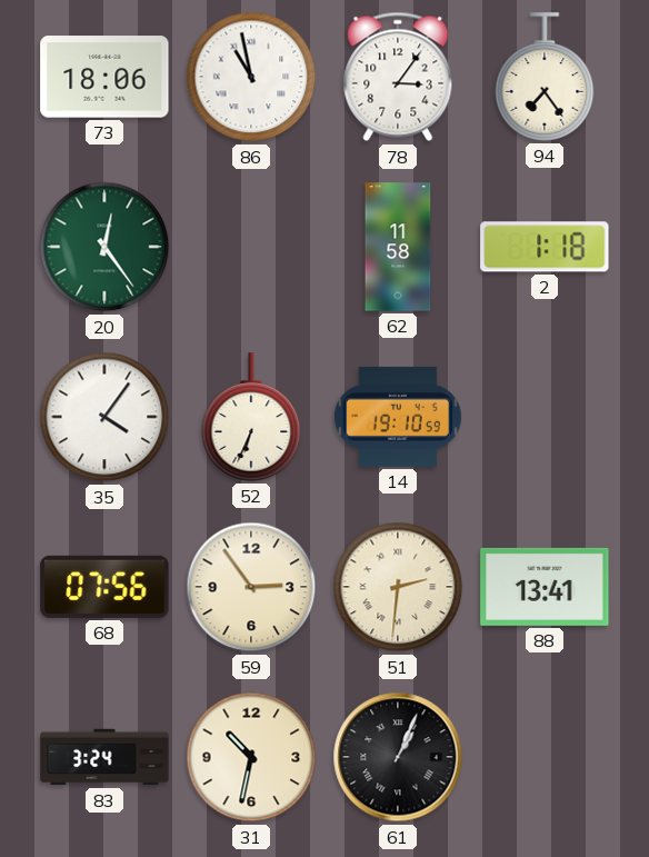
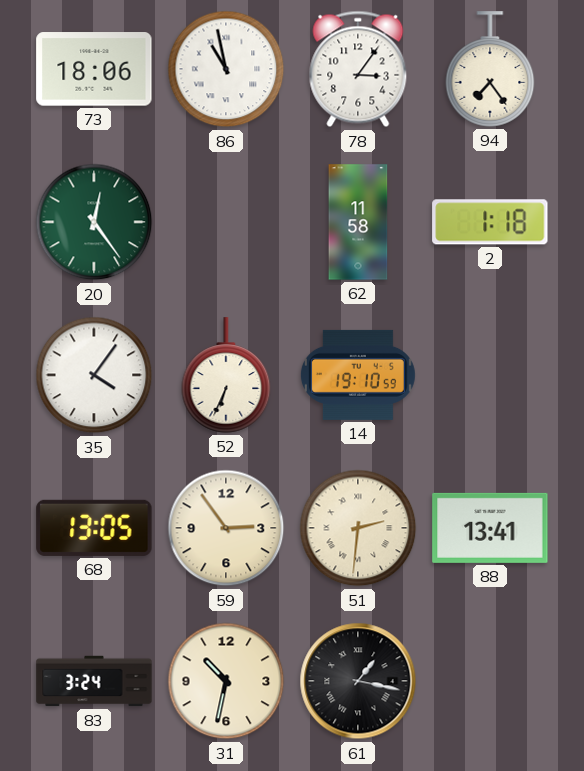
68: 07:56 -> 13:05
61: 1:04 -> 1:17
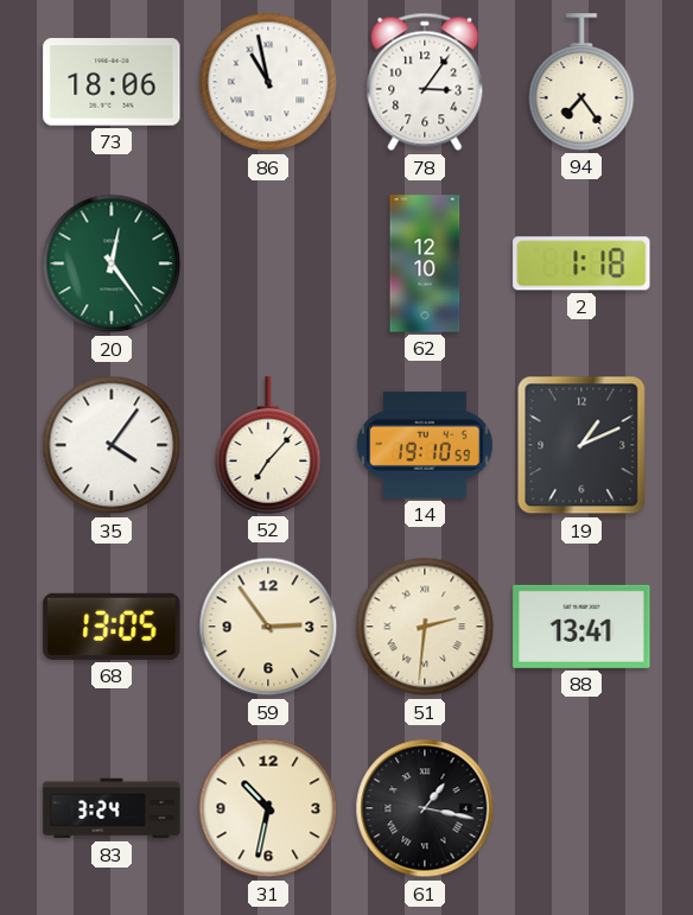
62: 11:58 -> 12:10
52: 6:34 -> 7:07
19: none -> 1:11
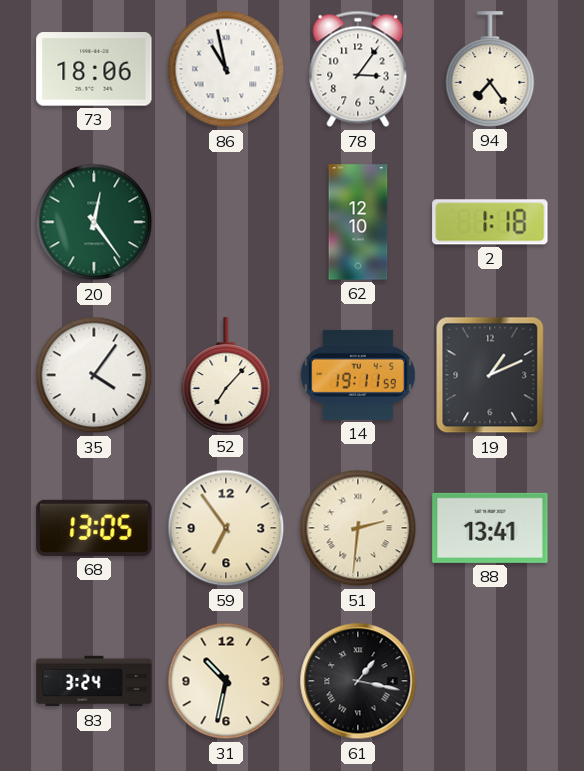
14: 19:10 -> 19:11
59: 2:54 -> 6:54
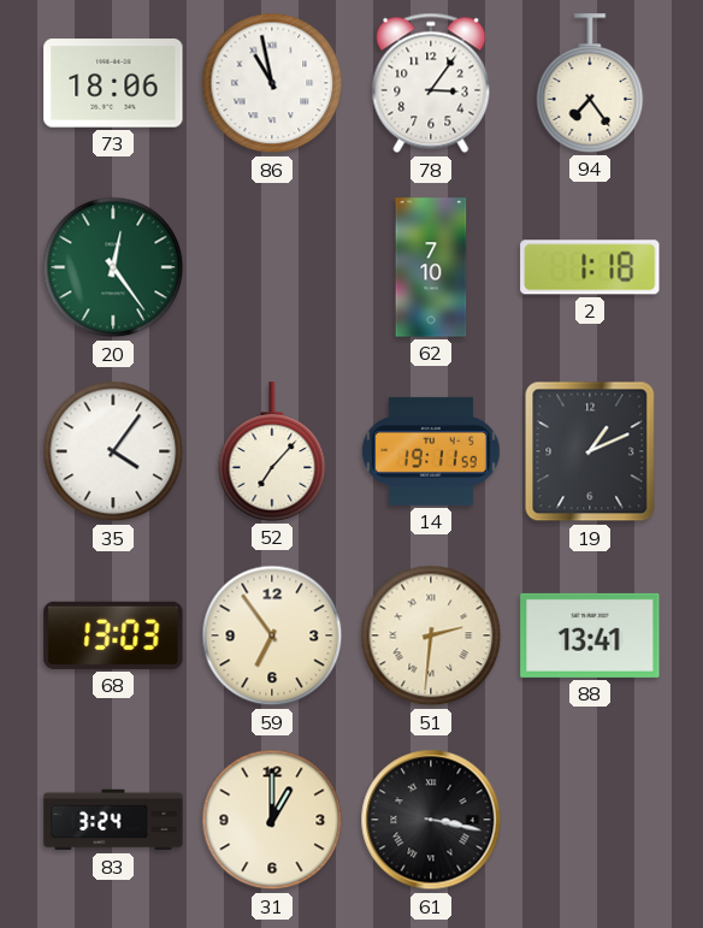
62: 12:10 -> 7:10
68: 13:05 -> 13:03
31: 10:32 -> 1:00
61: 1:17 -> 3:17
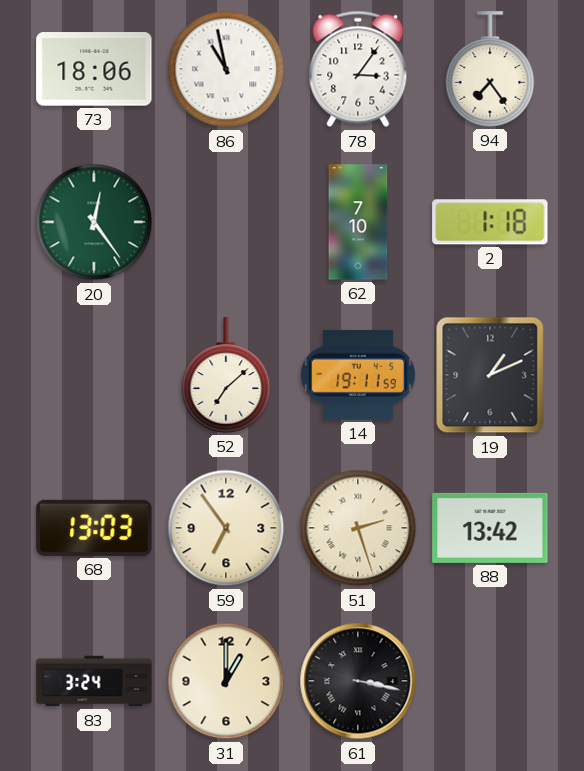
35: 4:06 -> none
52: 7:07 -> 7:08
51: 2:31 -> 2:27
88: 13:41 -> 13:42
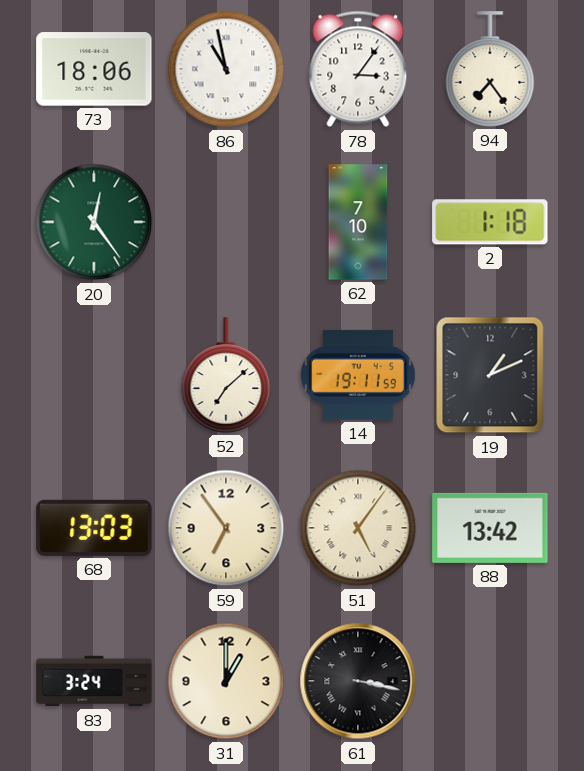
51: 2:27 -> 5:06
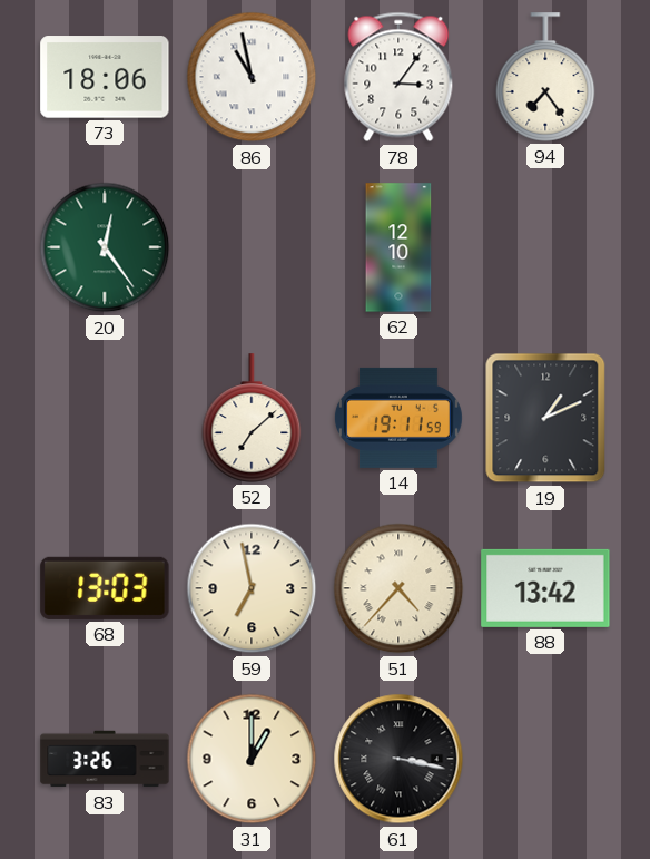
62: 7:10 -> 12:10
2: 1:18 -> none
59: 6:54 -> 6:58
51: 5:06 -> 4:37
83: 3:24 -> 3:26
